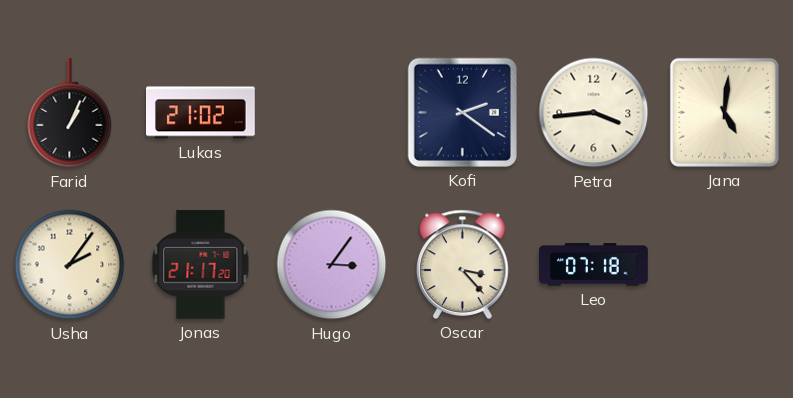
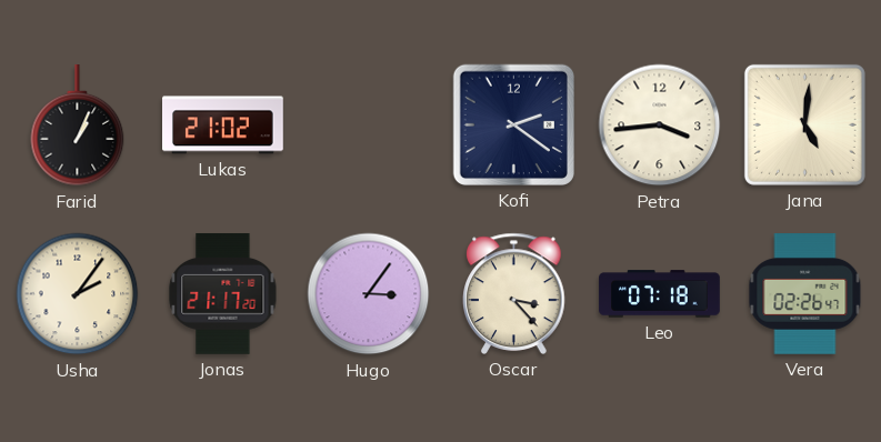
Vera: none -> 02:26
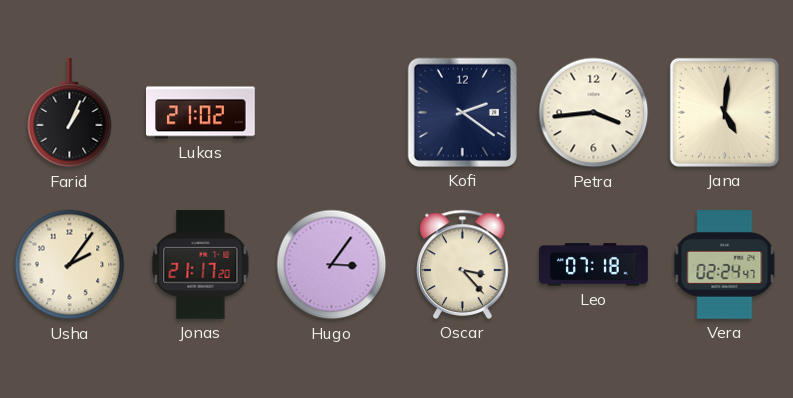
Vera: 02:26 -> 02:24
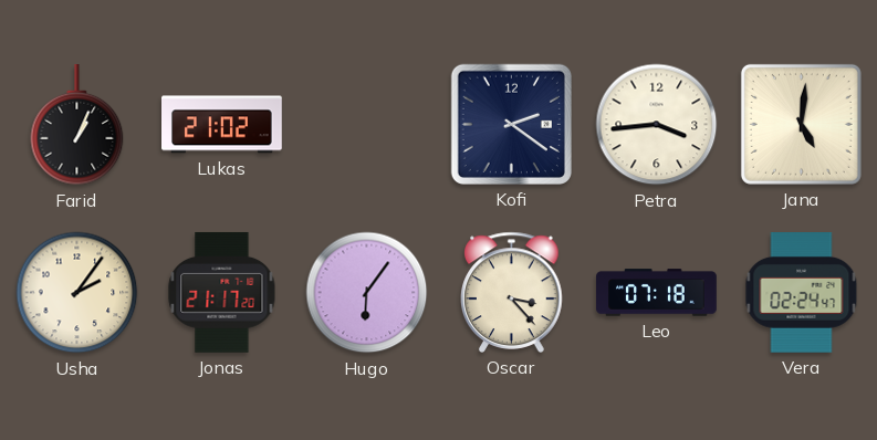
Hugo: 3:06 -> 6:06
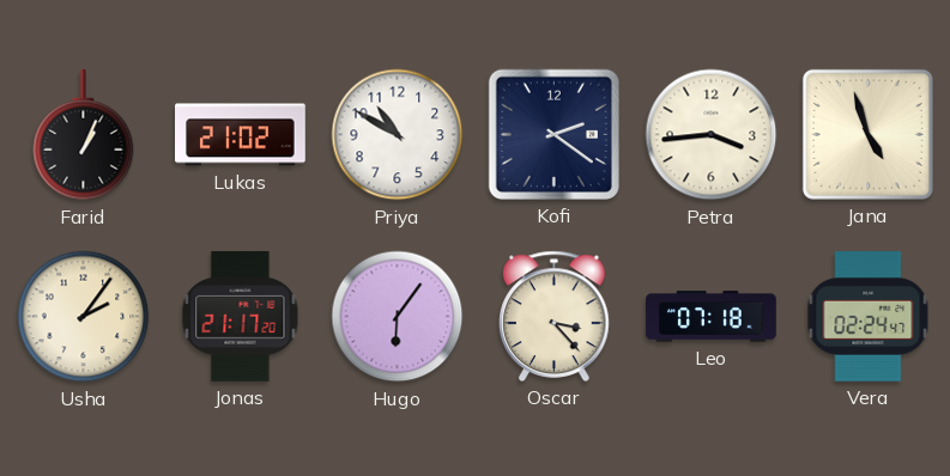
Priya: none -> 10:50
Jana: 5:01 -> 4:57
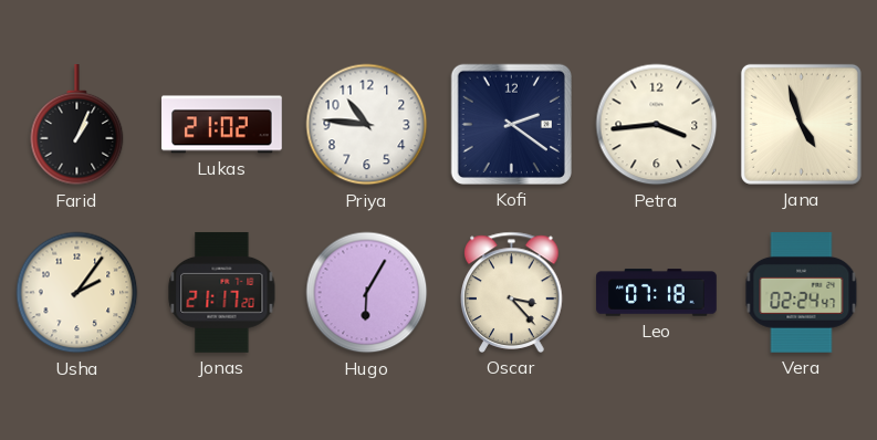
Priya: 10:50 -> 10:46
Hugo: 6:06 -> 6:05
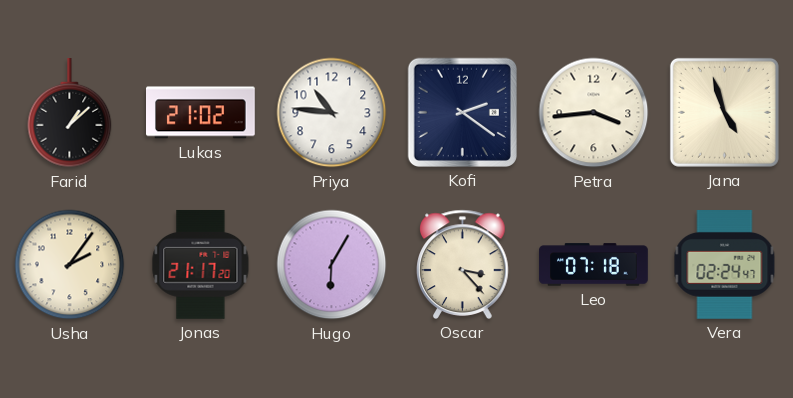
Farid: 1:04 -> 1:08
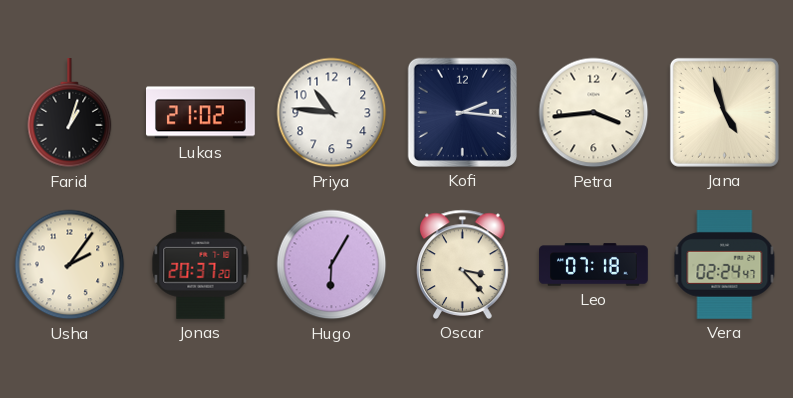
Farid: 1:08 -> 1:03
Kofi: 2:21 -> 2:16
Jonas: 21:17 -> 20:37
